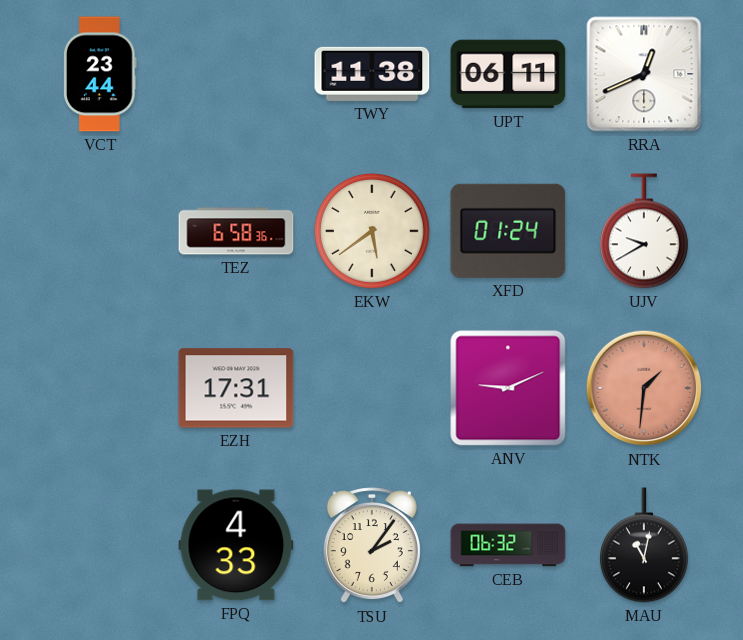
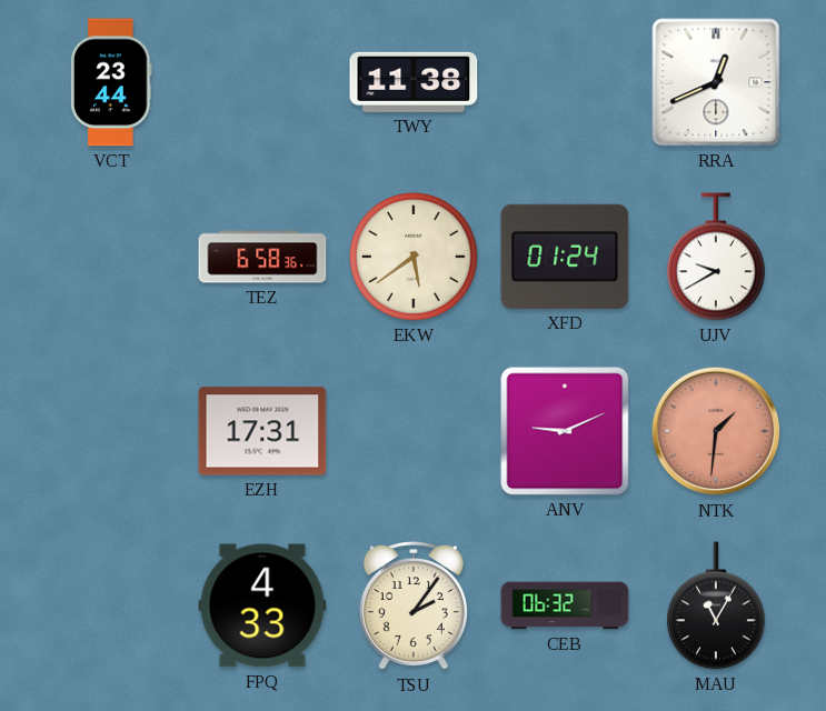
UPT: 06:11 -> none
MAU: 11:02 -> 11:05
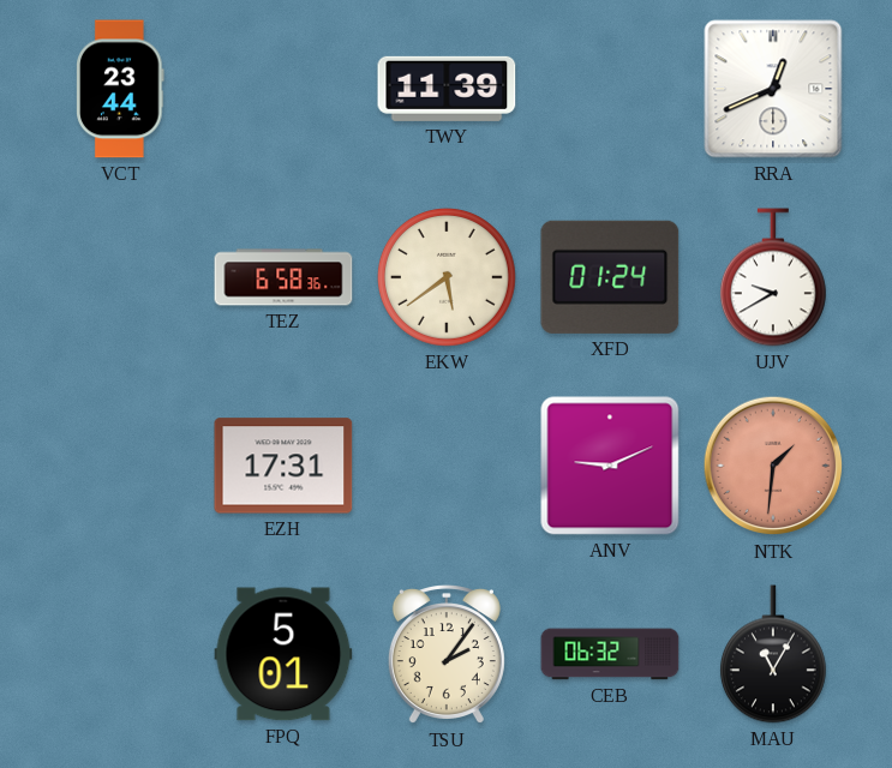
TWY: 11:38 -> 11:39
FPQ: 4:33 -> 5:01
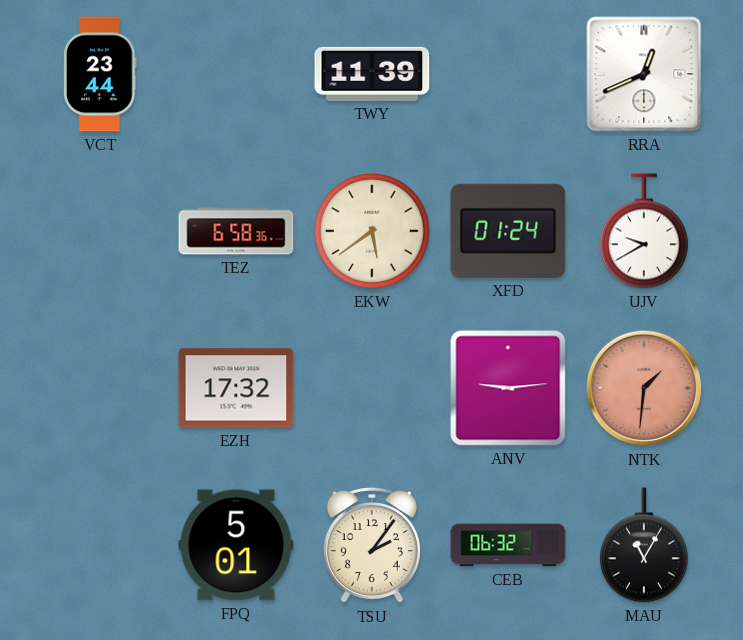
EZH: 17:31 -> 17:32
ANV: 9:11 -> 9:14
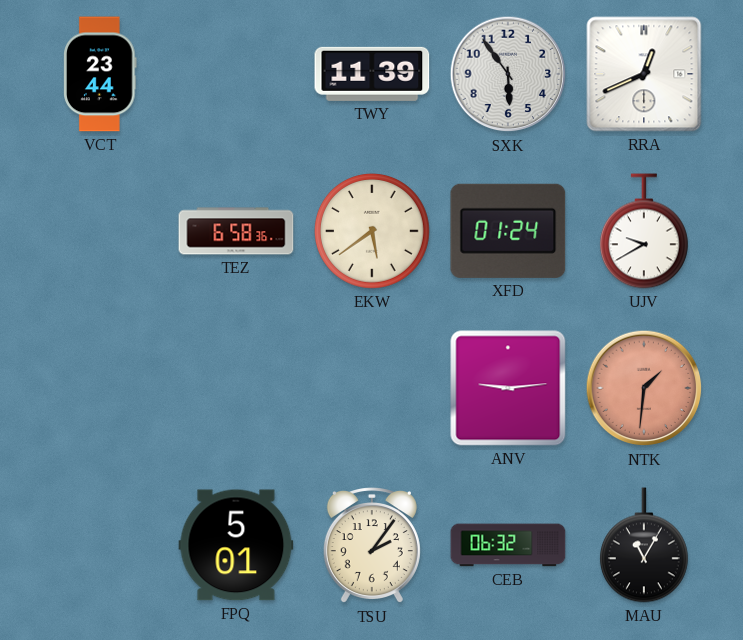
SXK: none -> 5:54
EZH: 17:32 -> none
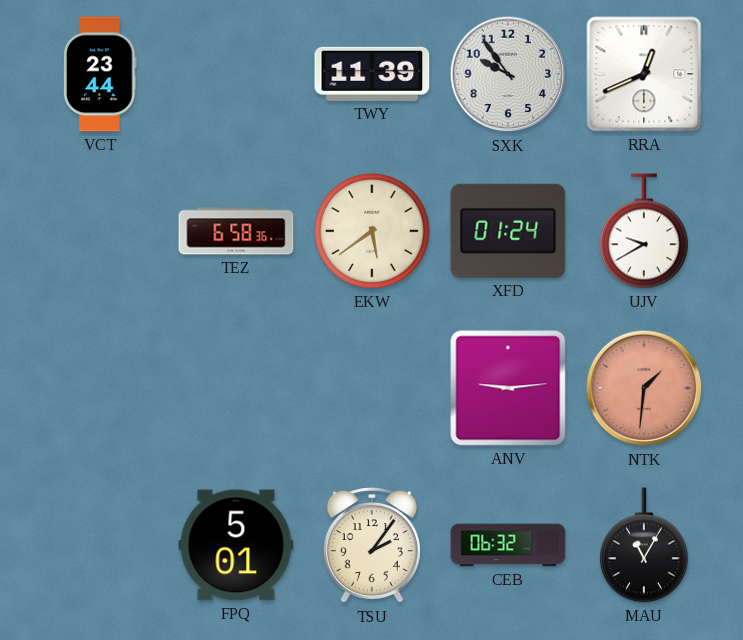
SXK: 5:54 -> 9:54
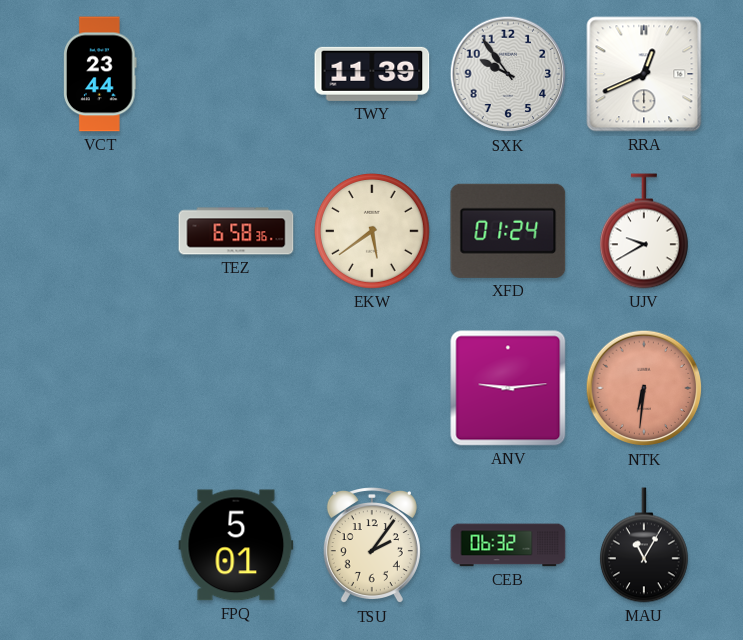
NTK: 1:31 -> 6:31
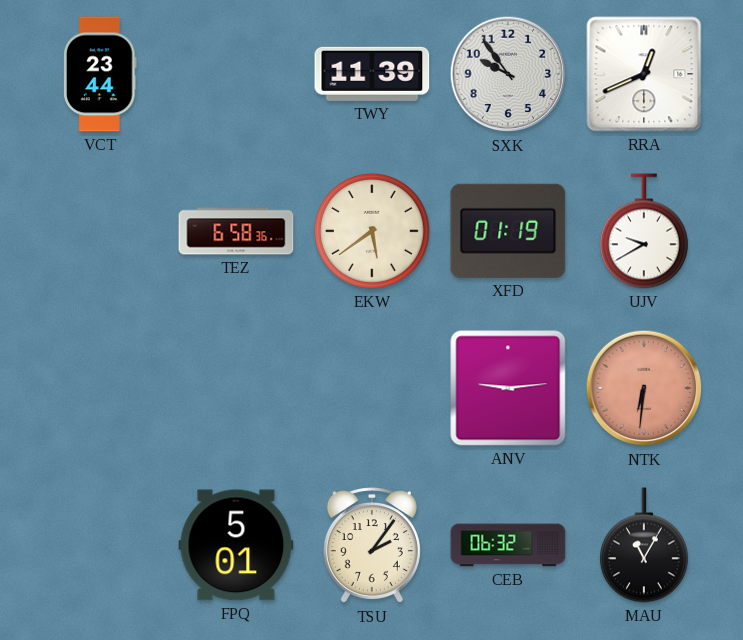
XFD: 01:24 -> 01:19
